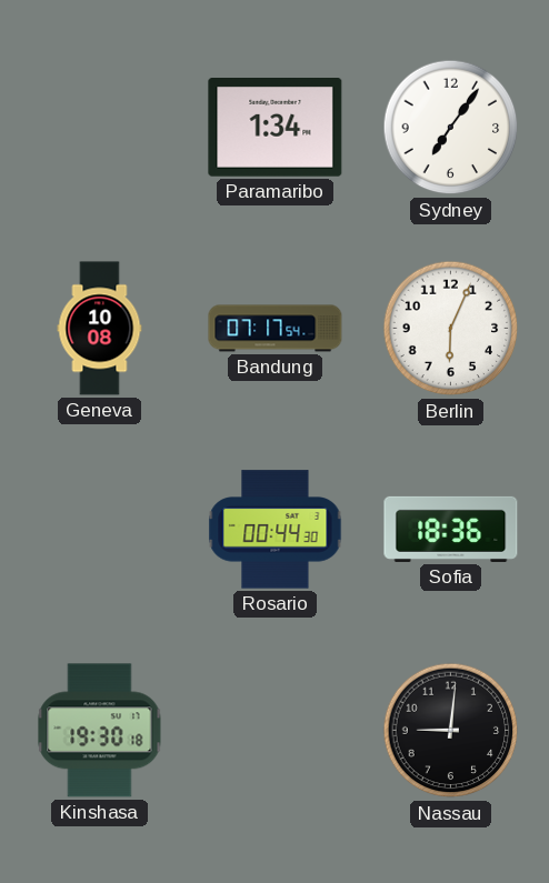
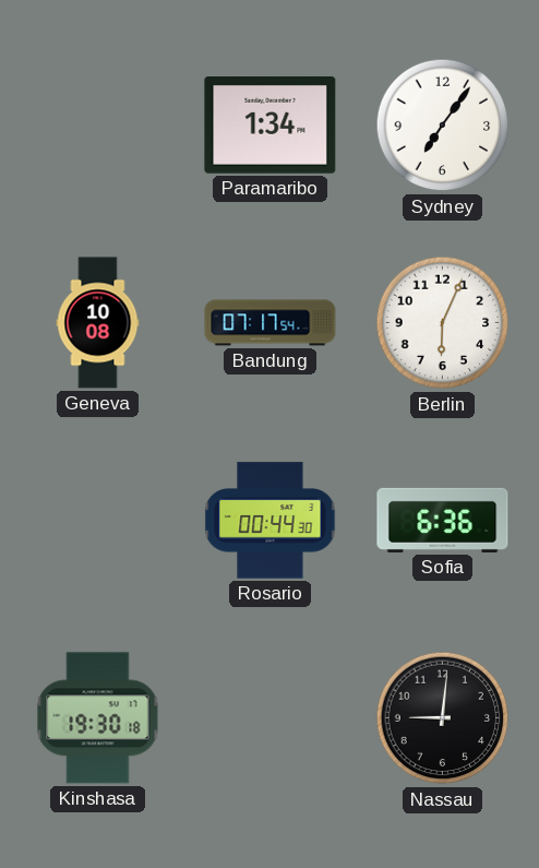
Sofia: 18:36 -> 6:36
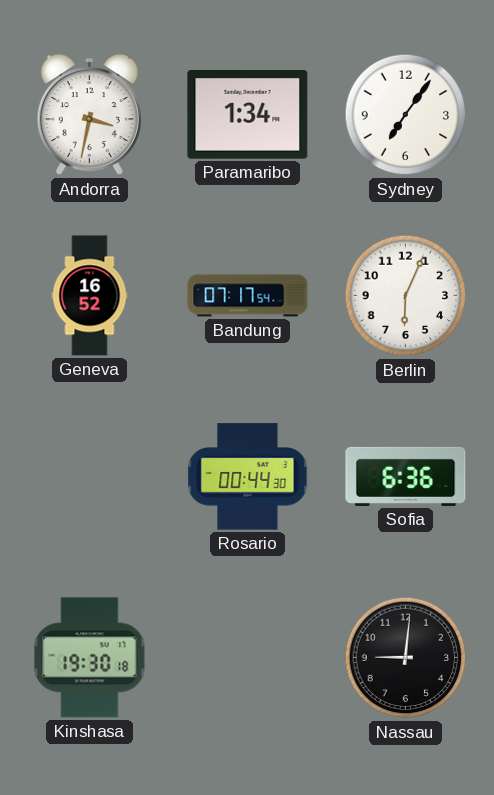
Andorra: none -> 3:32
Geneva: 10:08 -> 16:52
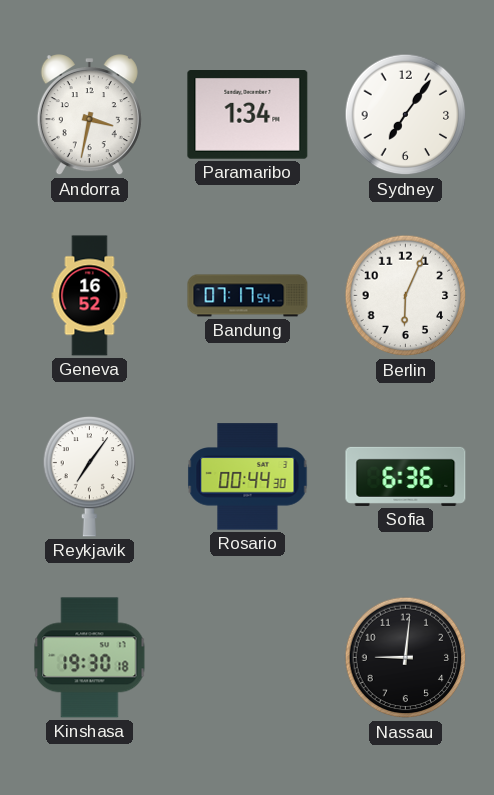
Reykjavik: none -> 7:06
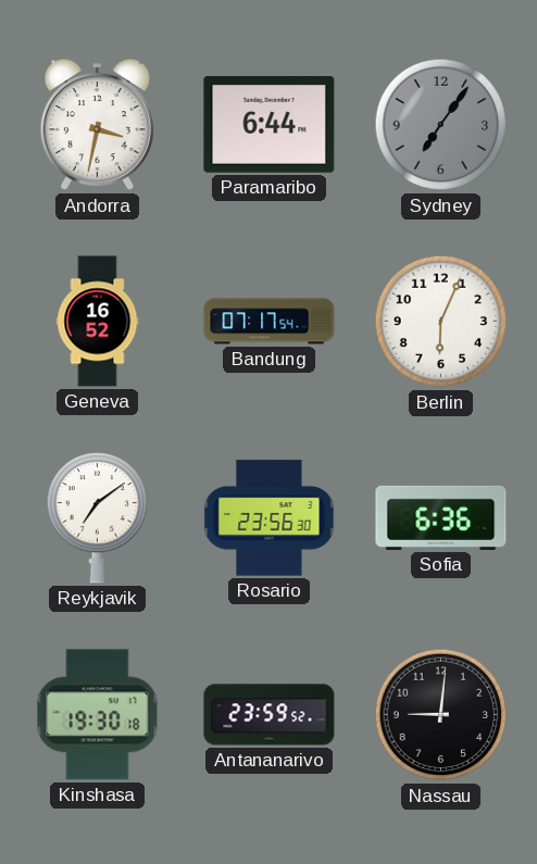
Paramaribo: 1:34 -> 6:44
Sydney dial: white -> grey
Reykjavik: 7:06 -> 7:09
Rosario: 00:44 -> 23:56
Antananarivo: none -> 23:59
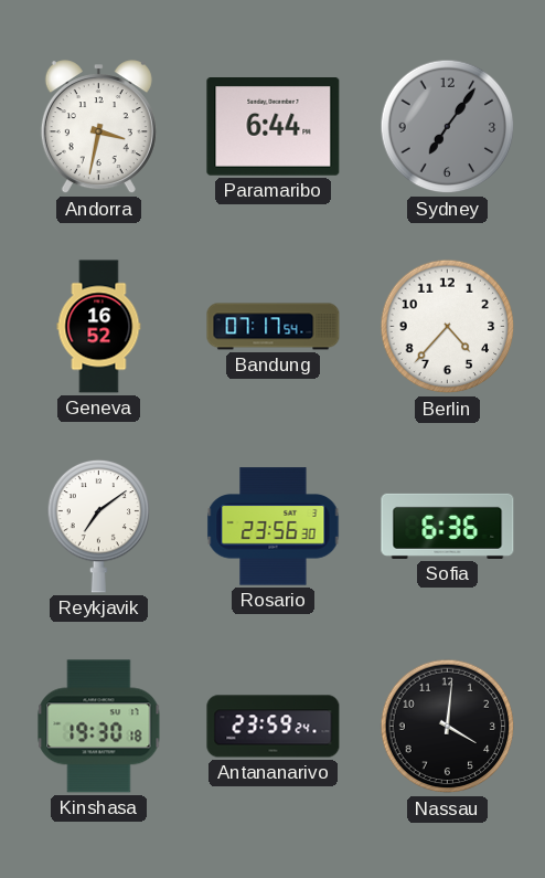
Berlin: 6:04 -> 4:37
Antananarivo: 23:59:52 -> 23:59:24
Nassau: 9:01 -> 4:01
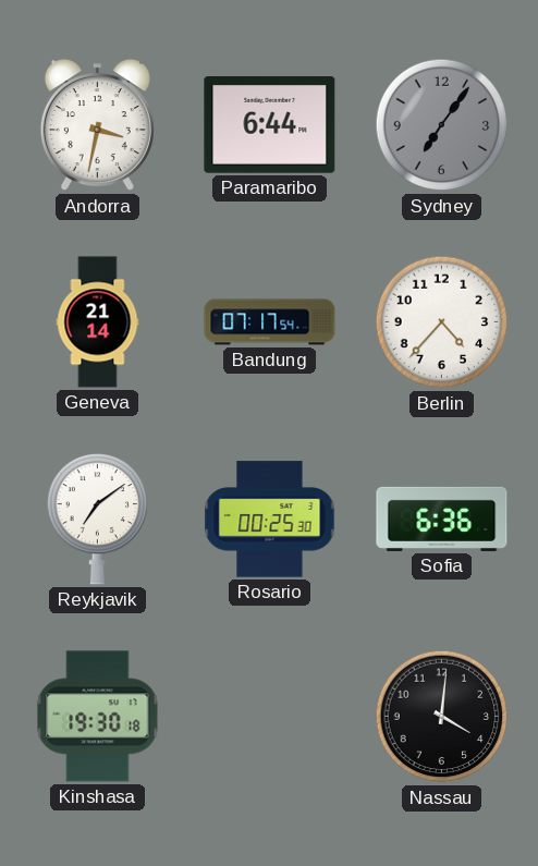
Geneva: 16:52 -> 21:14
Rosario: 23:56 -> 00:25
Antananarivo: 23:59 -> none
